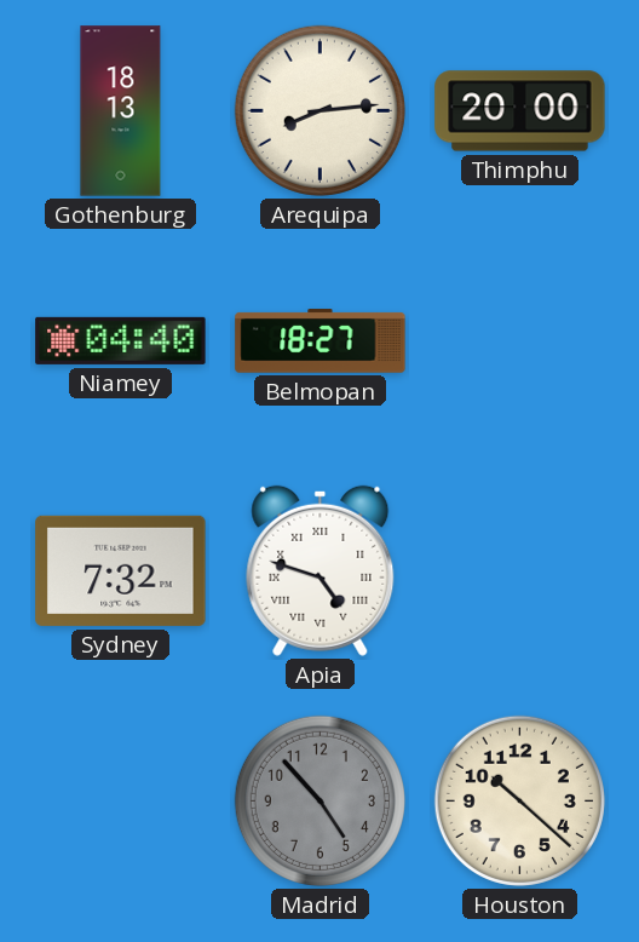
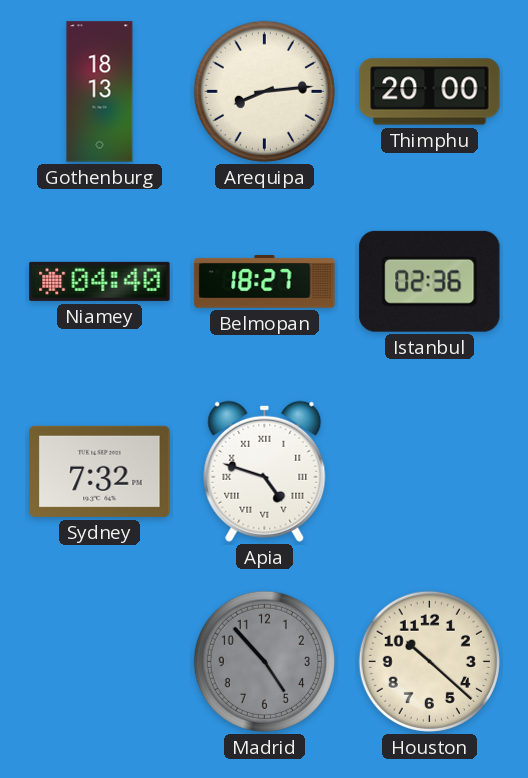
Istanbul: none -> 02:36
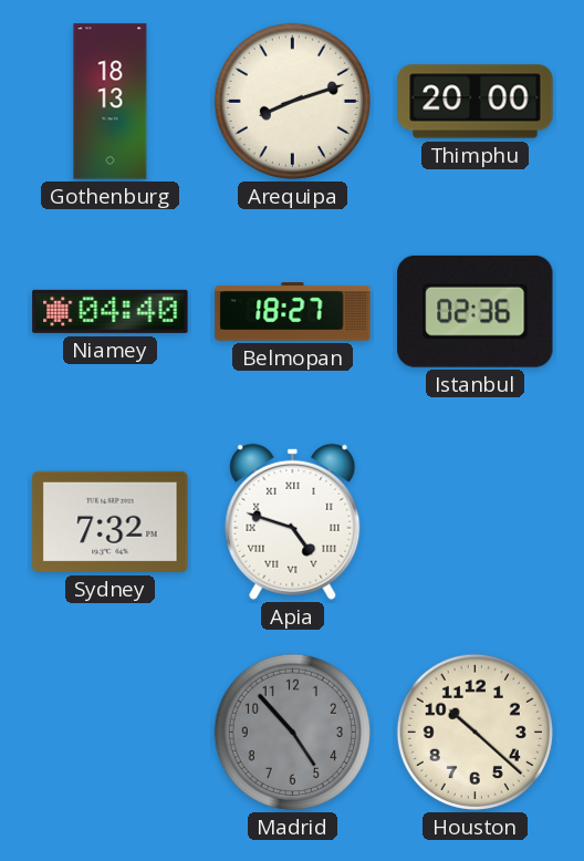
Arequipa: 8:14 -> 8:12
